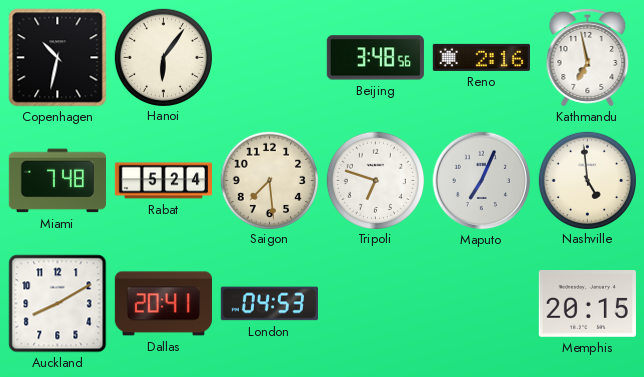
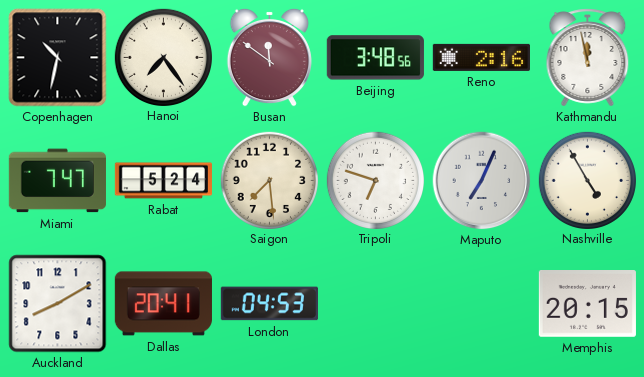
Hanoi: 6:06 -> 7:24
Busan: none -> 11:51
Kathmandu: 6:58 -> 11:58
Miami: 7:48 -> 7:47
Nashville: 4:59 -> 4:55
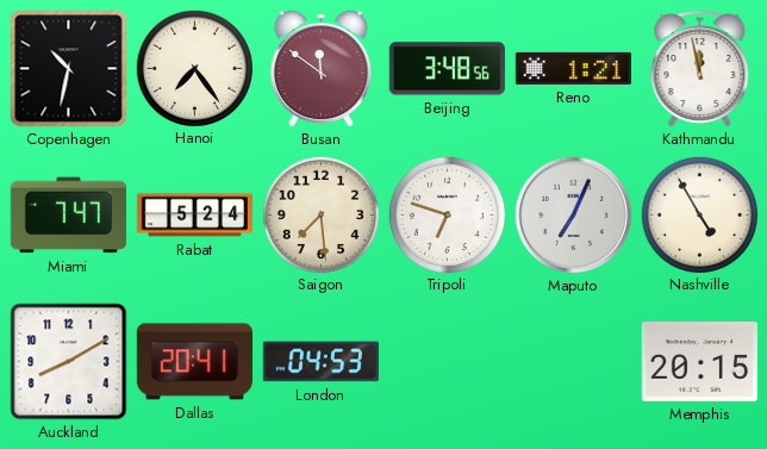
Reno: 2:16 -> 1:21
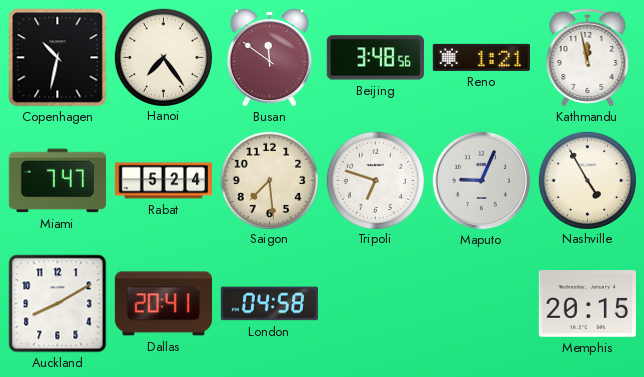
Maputo: 7:04 -> 9:04
London: 04:53 -> 04:58
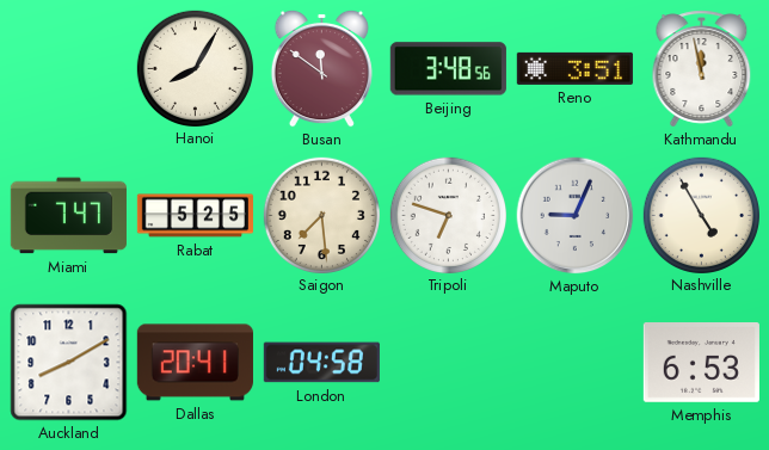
Copenhagen: 10:32 -> none
Hanoi: 7:24 -> 8:05
Reno: 1:21 -> 3:51
Rabat: 5:24 -> 5:25
Memphis: 20:15 -> 6:53
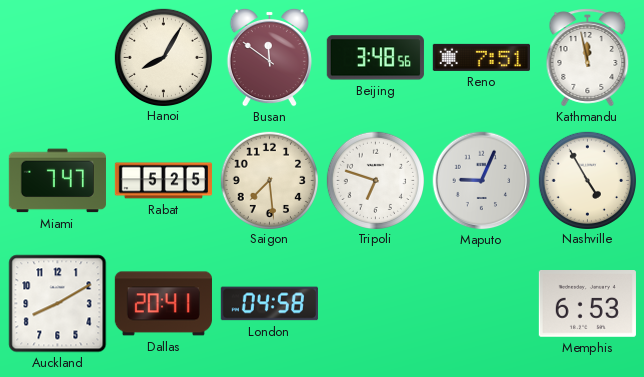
Reno: 3:51 -> 7:51
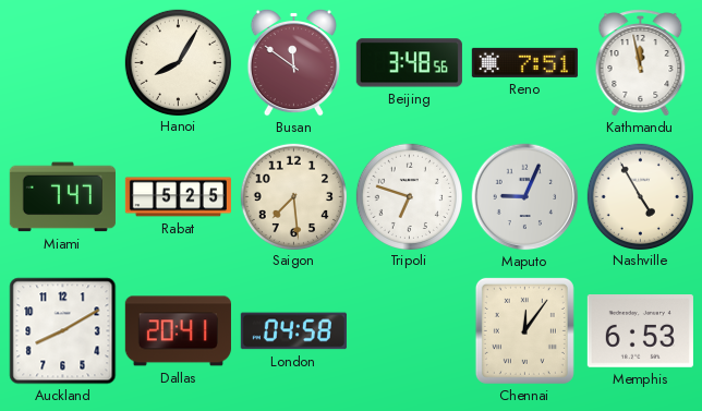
Chennai: none -> 12:06
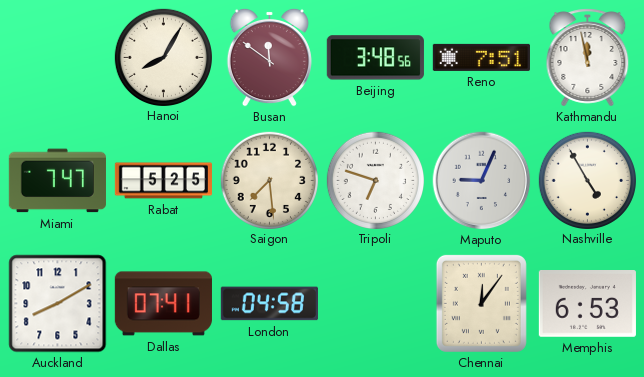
Dallas: 20:41 -> 07:41
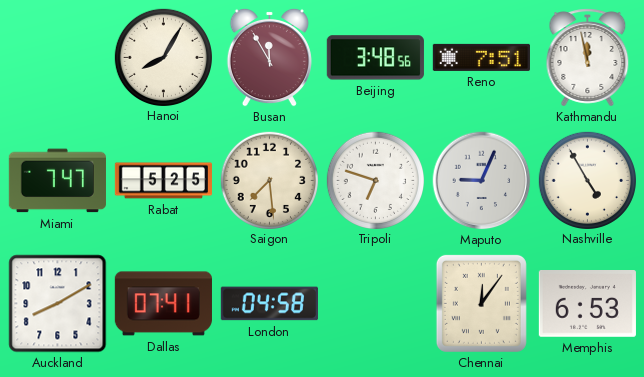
Busan: 11:51 -> 11:55
